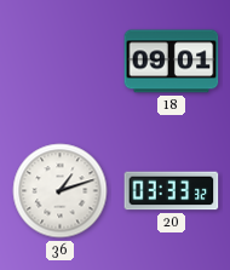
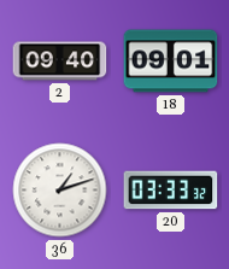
2: none -> 09:40
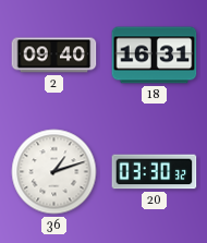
18: 09:01 -> 16:31
20: 03:33 -> 03:30
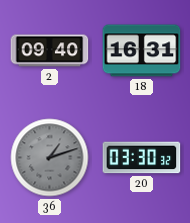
36 dial: white -> grey
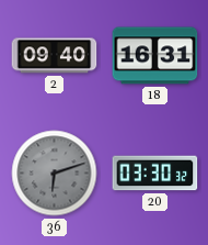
36: 1:12 -> 6:12
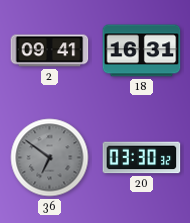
2: 09:40 -> 09:41
36: 6:12 -> 6:51
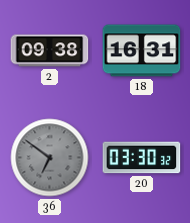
2: 09:41 -> 09:38
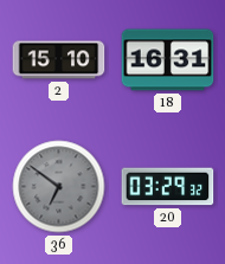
2: 09:38 -> 15:10
20: 03:30 -> 03:29
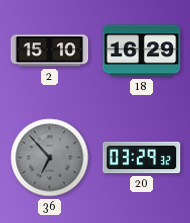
18: 16:31 -> 16:29
36: 6:51 -> 6:53
